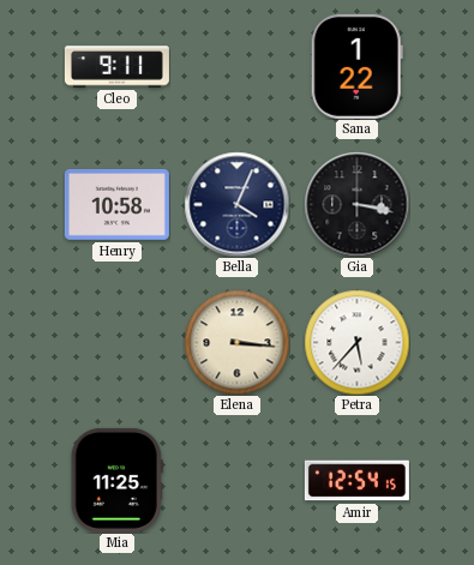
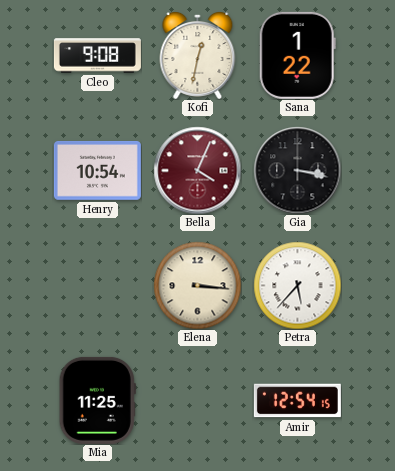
Cleo: 9:11 -> 9:08
Kofi: none -> 12:32
Henry: 10:58 -> 10:54
Bella dial: navy -> burgundy
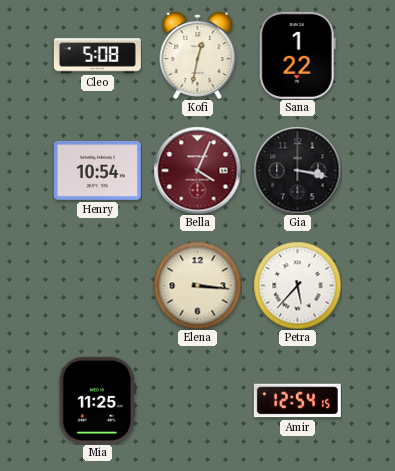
Cleo: 9:08 -> 5:08
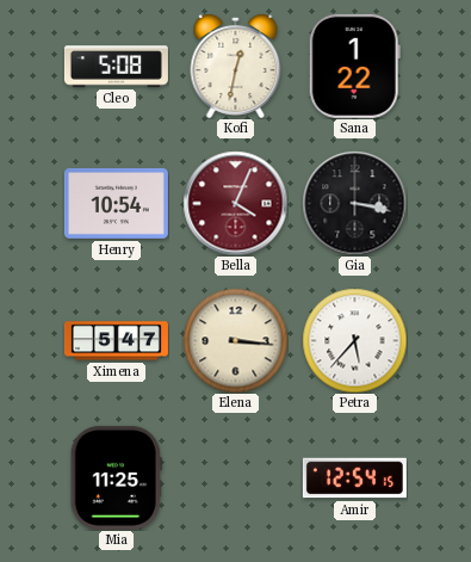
Ximena: none -> 5:47
